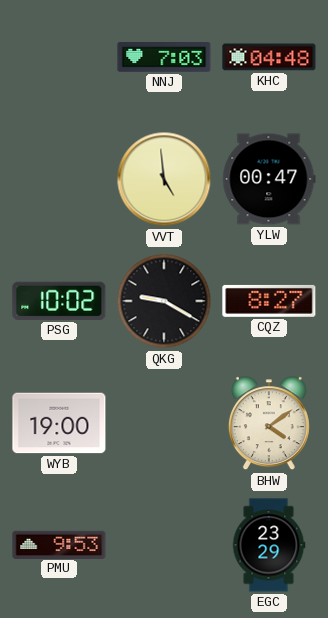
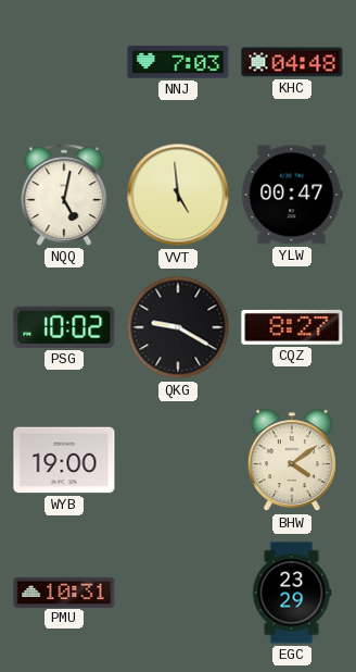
NQQ: none -> 5:02
PMU: 9:53 -> 10:31
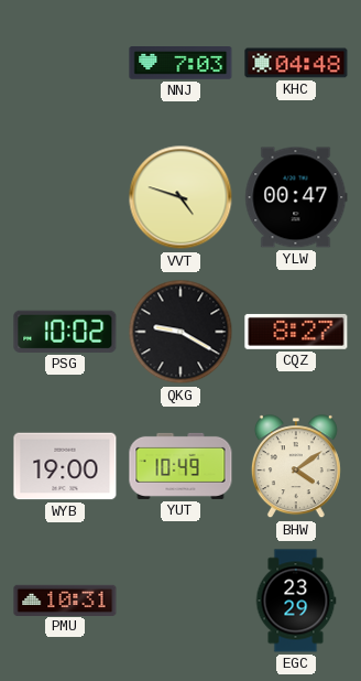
NQQ: 5:02 -> none
VVT: 4:59 -> 4:48
YUT: none -> 10:49
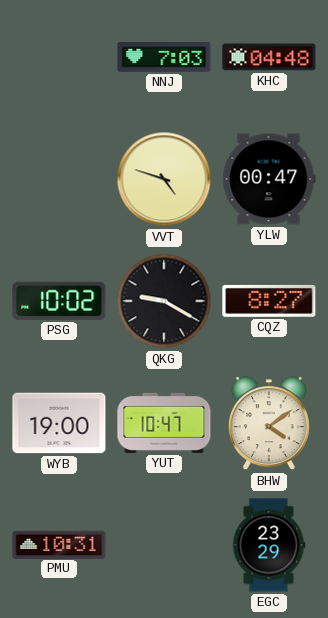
YUT: 10:49 -> 10:47
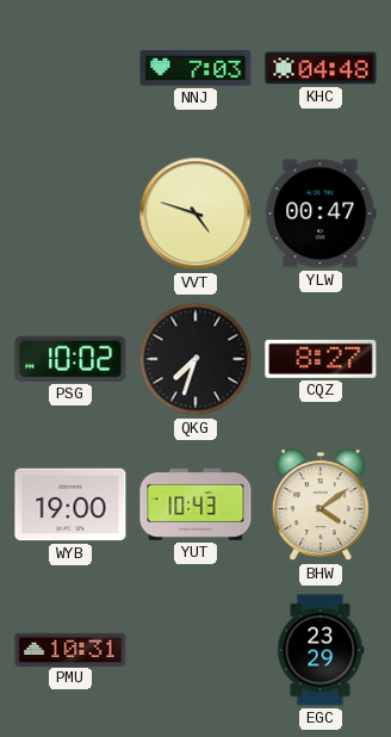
QKG: 9:20 -> 7:33
YUT: 10:47 -> 10:43
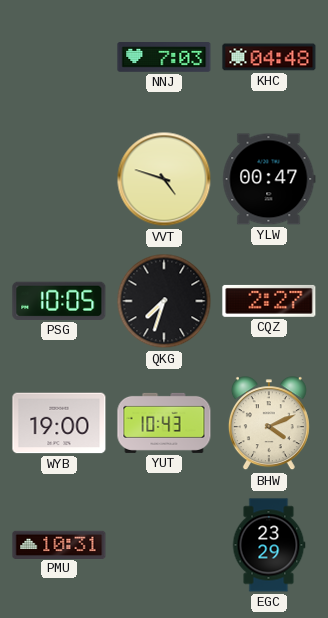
PSG: 10:02 -> 10:05
CQZ: 8:27 -> 2:27
BHW: 4:09 -> 4:11
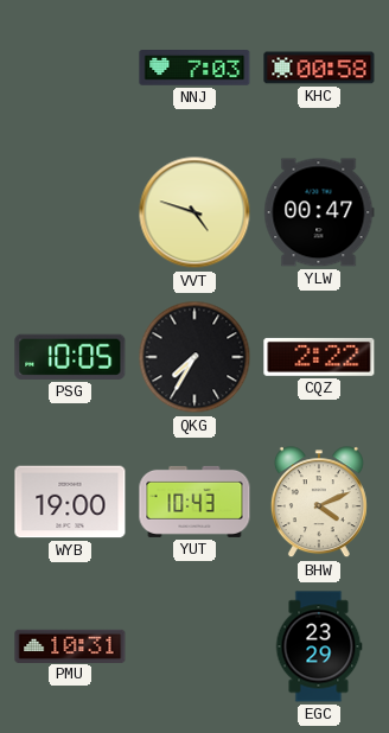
KHC: 04:48 -> 00:58
QKG: 7:33 -> 7:35
CQZ: 2:27 -> 2:22
